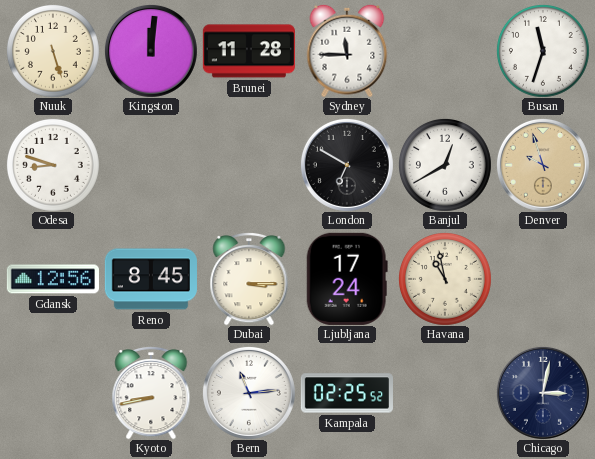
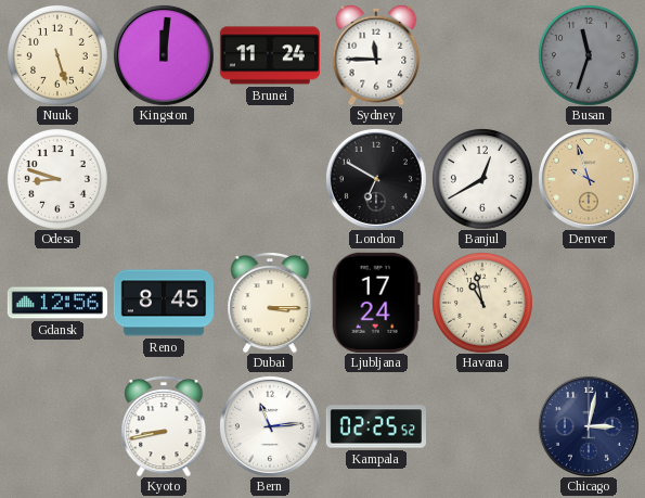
Brunei: 11:28 -> 11:24
Busan dial: white -> grey
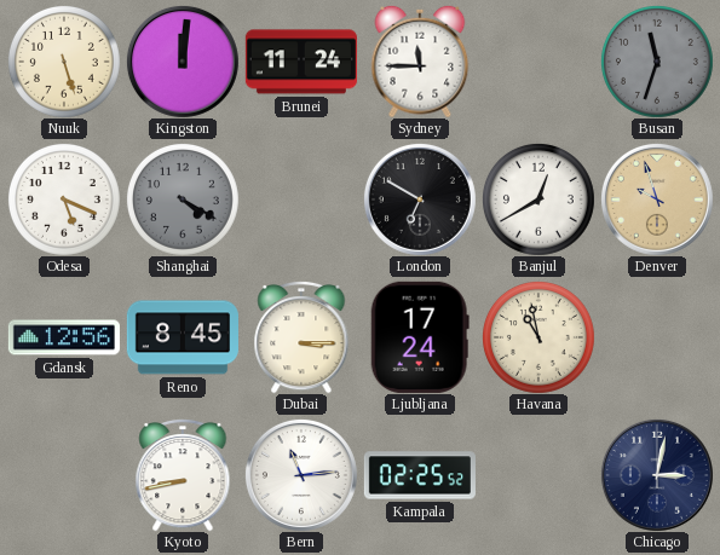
Odesa: 8:48 -> 5:19
Shanghai: none -> 4:20
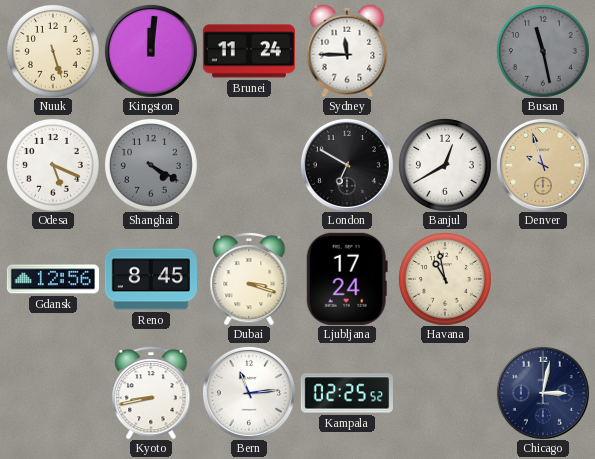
Busan: 11:33 -> 11:28
Dubai: 3:15 -> 3:18
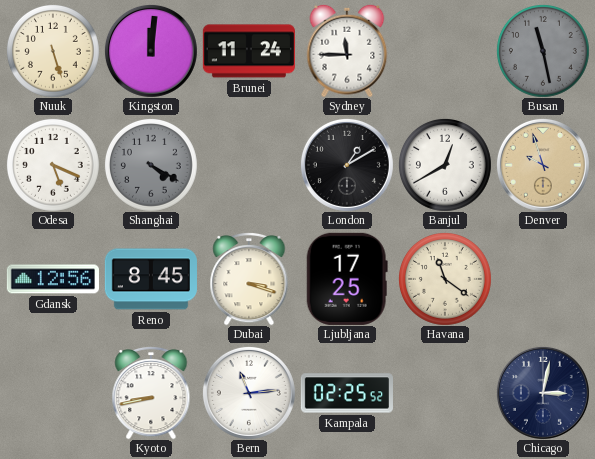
London: 6:50 -> 1:10
Ljubljana: 17:24 -> 17:25
Havana: 10:58 -> 11:21
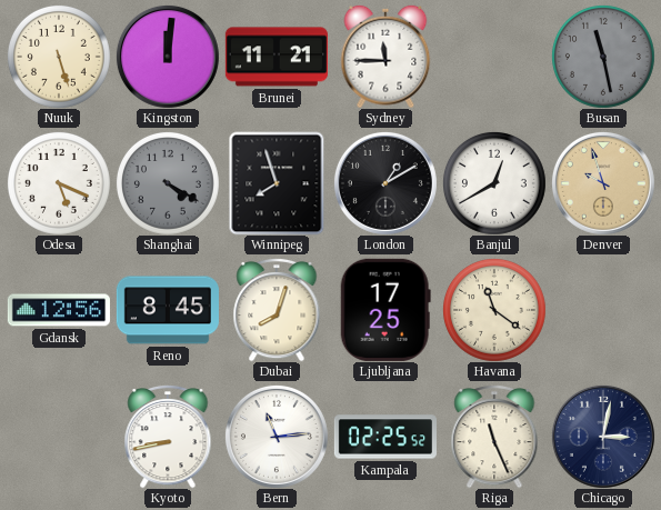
Brunei: 11:24 -> 11:21
Winnipeg: none -> 7:57
Dubai: 3:18 -> 8:03
Riga: none -> 11:26
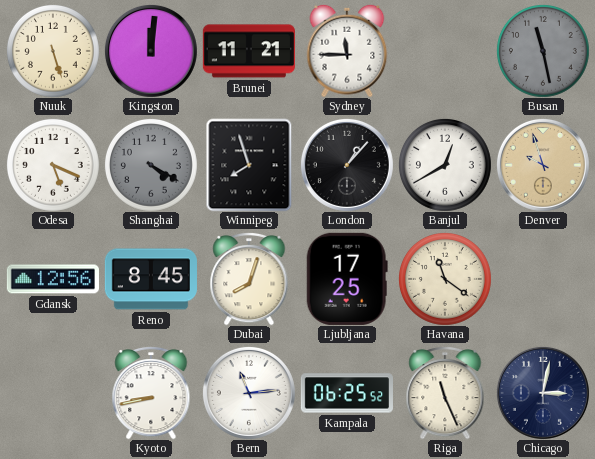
London: 1:10 -> 1:07
Kampala: 02:25 -> 06:25
